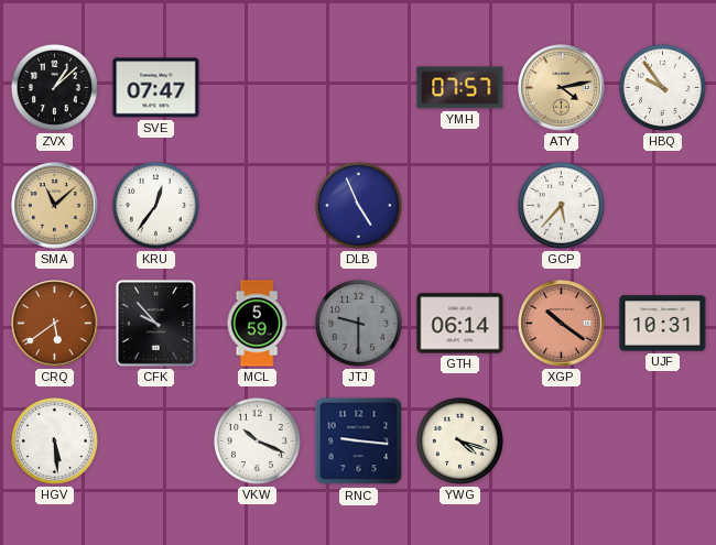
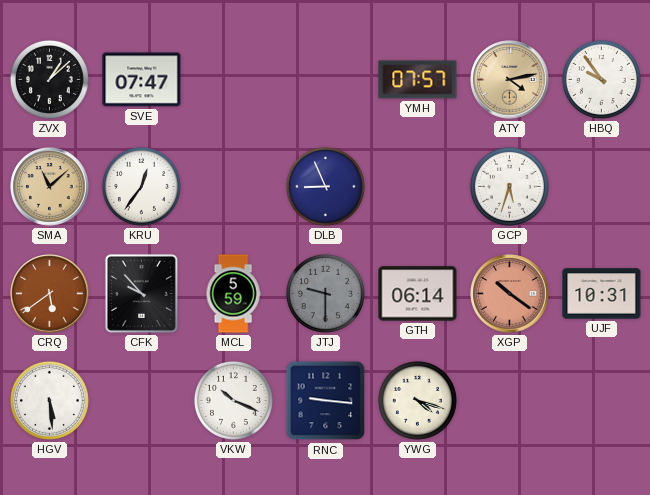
DLB: 4:56 -> 8:56
GCP: 5:37 -> 5:33
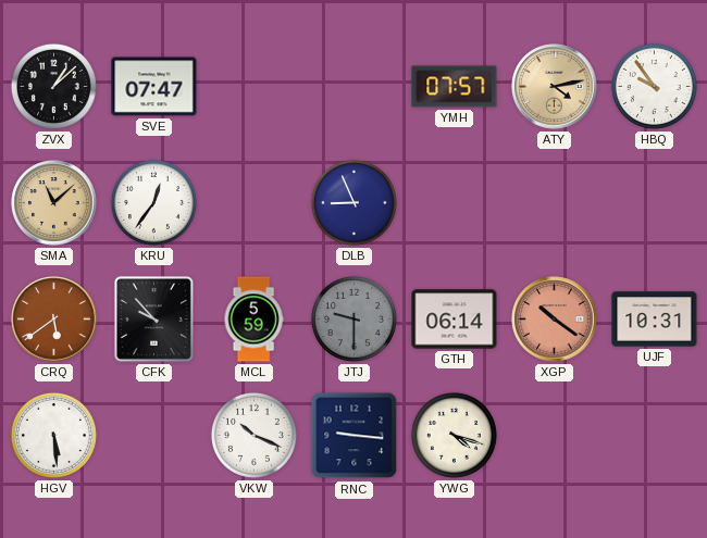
GCP: 5:33 -> none
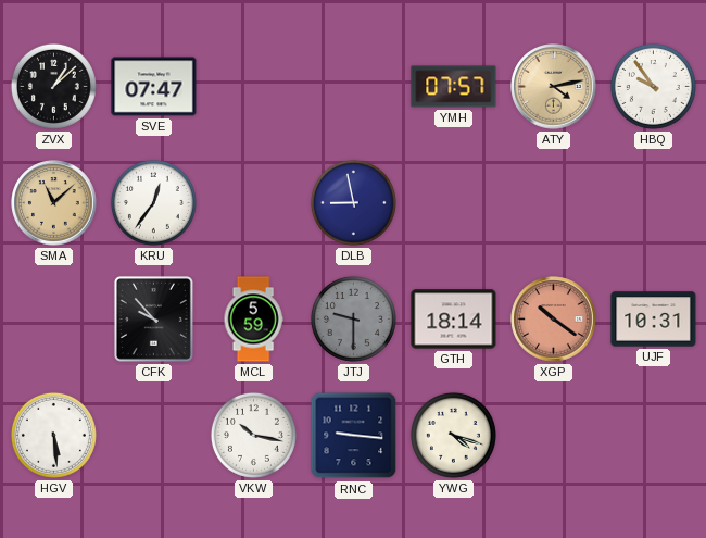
DLB: 8:56 -> 8:58
CRQ: 5:39 -> none
GTH: 06:14 -> 18:14
VKW: 10:19 -> 10:17
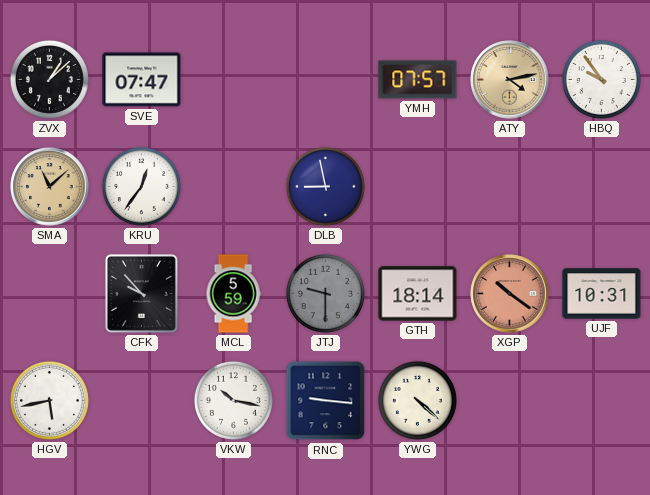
HGV: 5:29 -> 5:43
YWG: 4:18 -> 4:22
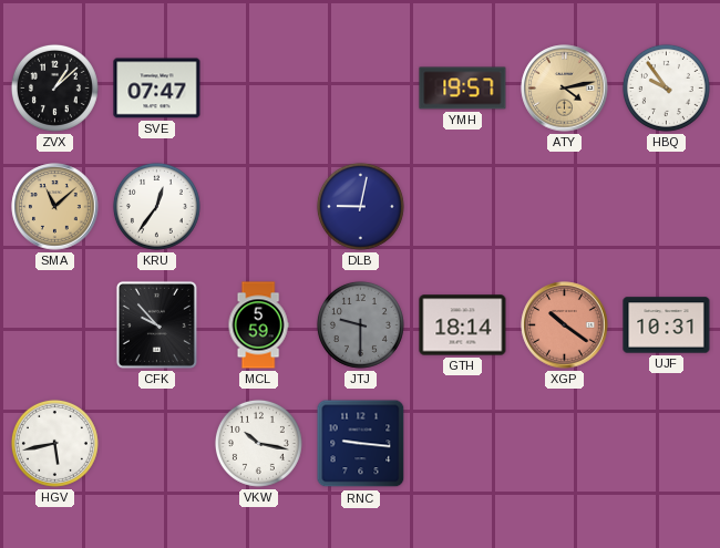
YMH: 07:57 -> 19:57
DLB: 8:58 -> 9:02
YWG: 4:22 -> none
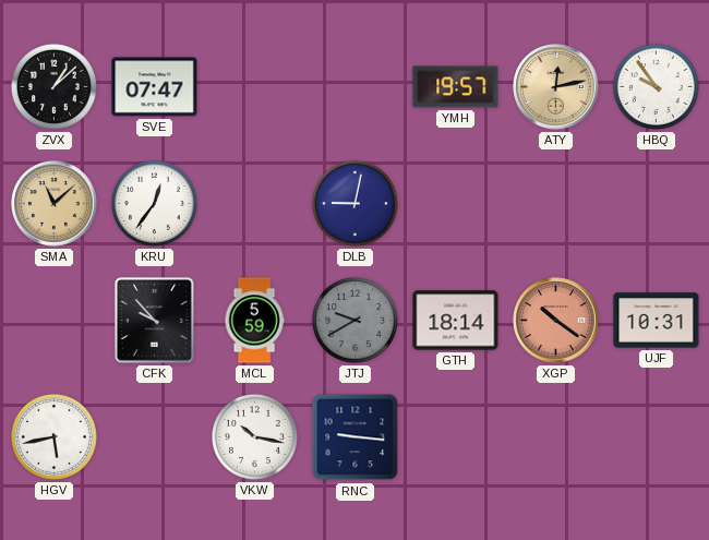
ATY: 4:13 -> 12:13
JTJ: 9:30 -> 9:40
